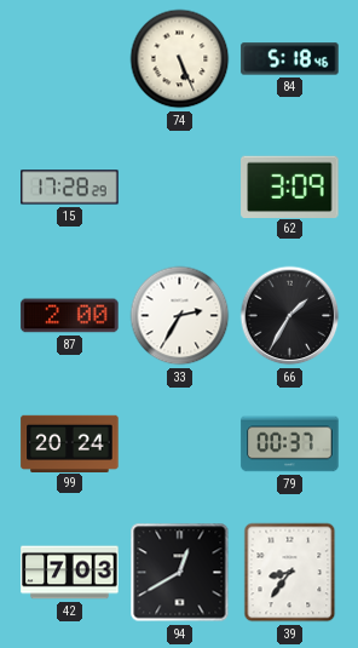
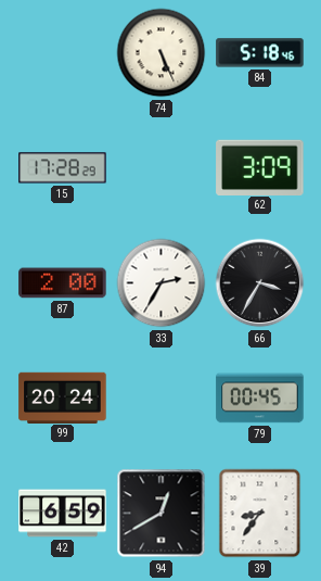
66: 1:35 -> 3:35
79: 00:37 -> 00:45
42: 7:03 -> 6:59
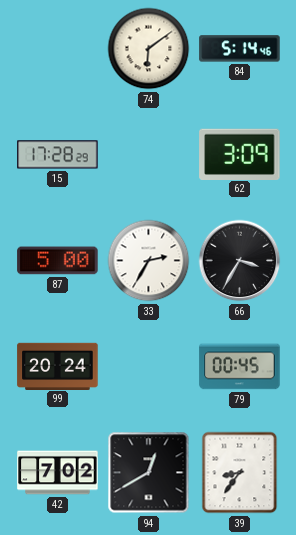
74: 5:26 -> 6:09
84: 5:18 -> 5:14
87: 2:00 -> 5:00
42: 6:59 -> 7:02
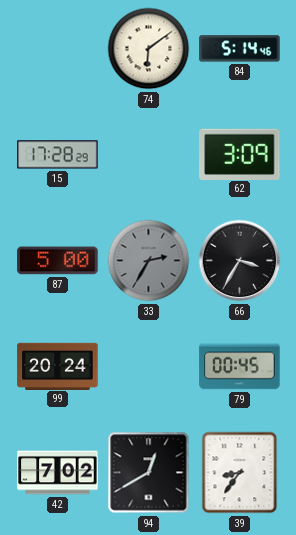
33 dial: white -> grey
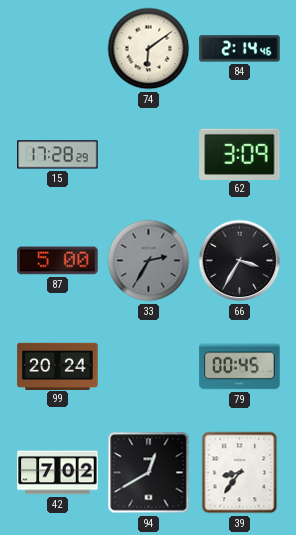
84: 5:14 -> 2:14
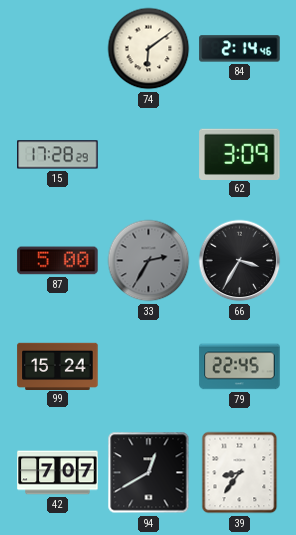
99: 20:24 -> 15:24
79: 00:45 -> 22:45
42: 7:02 -> 7:07
